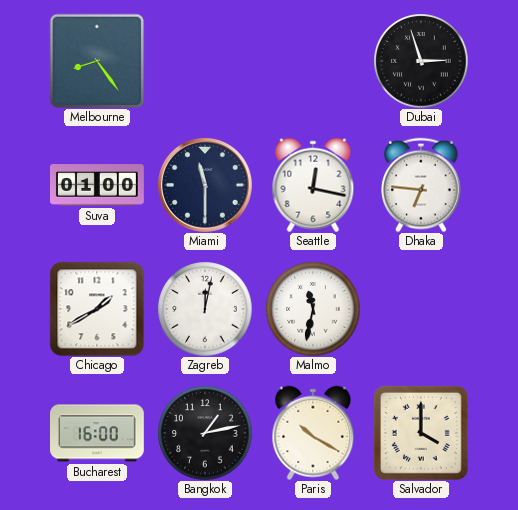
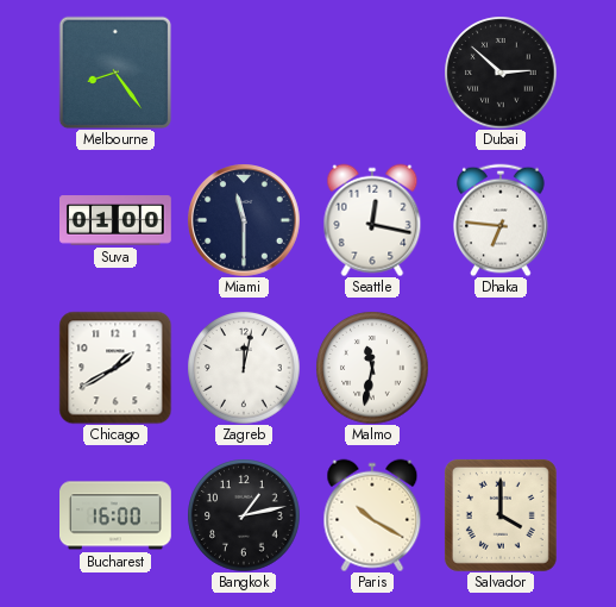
Dubai: 2:57 -> 2:52
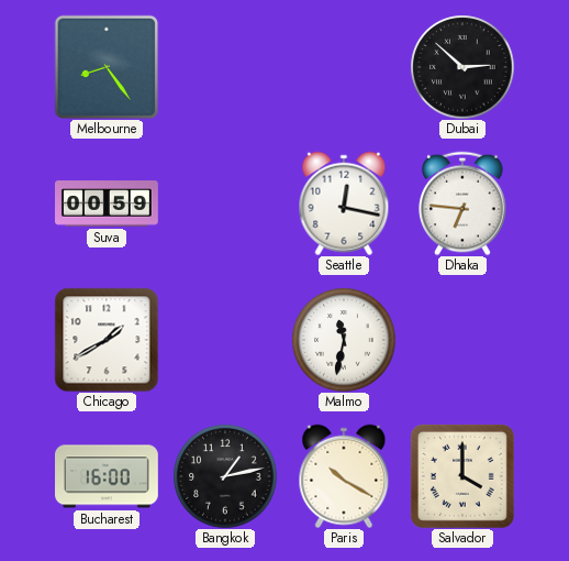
Suva: 01:00 -> 00:59
Miami: 11:30 -> none
Zagreb: 12:02 -> none
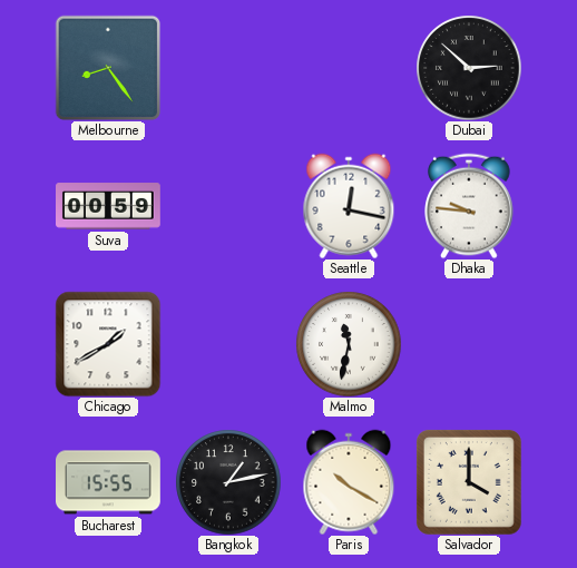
Dhaka: 6:46 -> 9:46
Bucharest: 16:00 -> 15:55
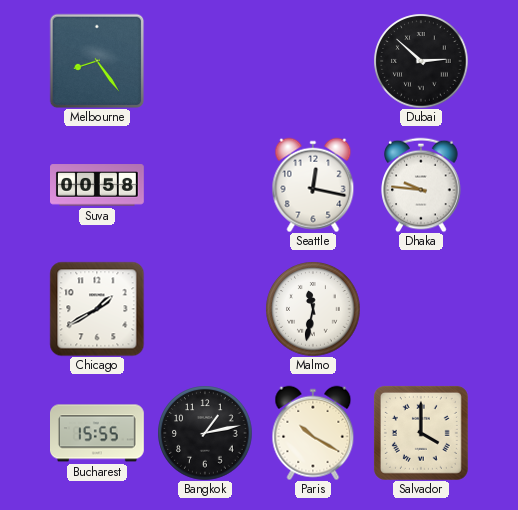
Suva: 00:59 -> 00:58
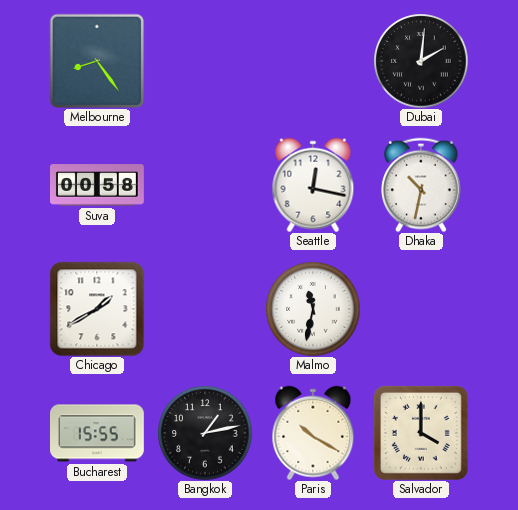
Dubai: 2:52 -> 2:01
Dhaka: 9:46 -> 10:32
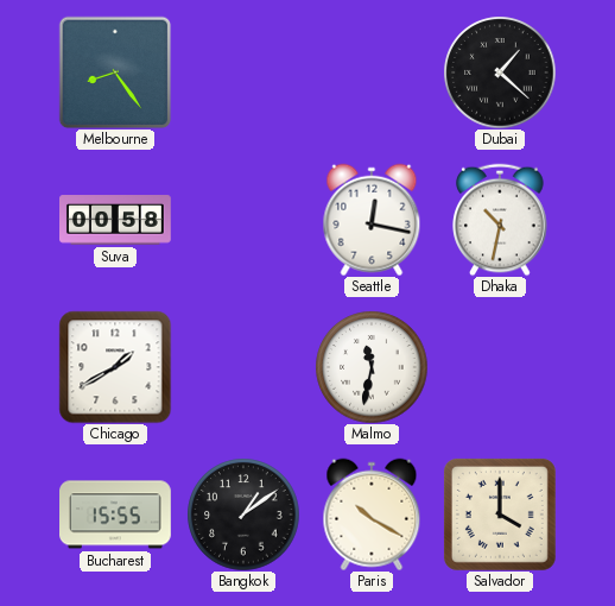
Dubai: 2:01 -> 1:22
Bangkok: 1:13 -> 1:09
